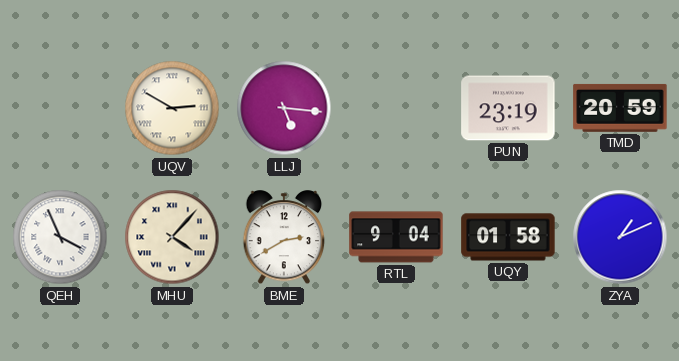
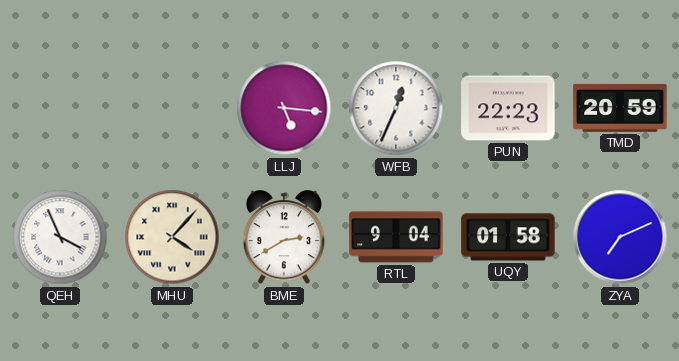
UQV: 2:50 -> none
WFB: none -> 12:34
PUN: 23:19 -> 22:23
ZYA: 1:11 -> 7:11
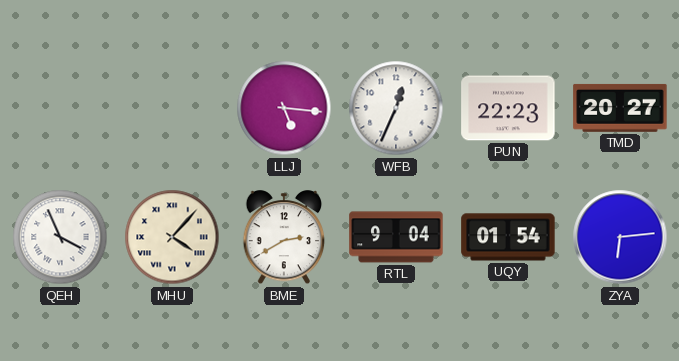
TMD: 20:59 -> 20:27
UQY: 01:58 -> 01:54
ZYA: 7:11 -> 6:14
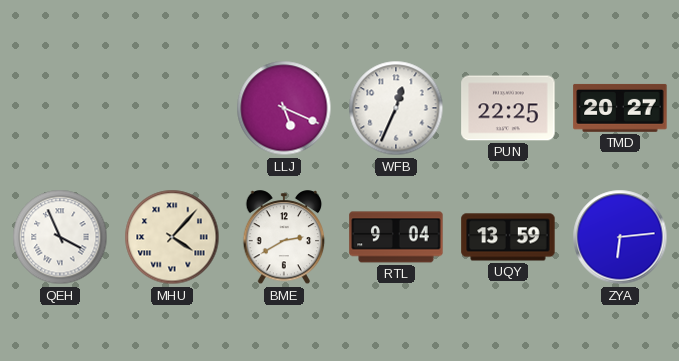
LLJ: 5:16 -> 5:19
PUN: 22:23 -> 22:25
UQY: 01:54 -> 13:59
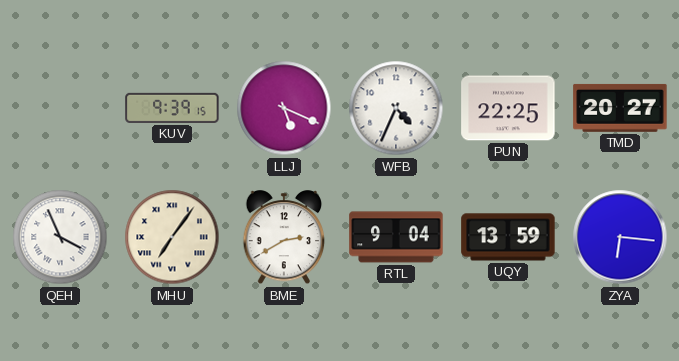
KUV: none -> 9:39
WFB: 12:34 -> 4:34
MHU: 4:07 -> 7:06
ZYA: 6:14 -> 6:16
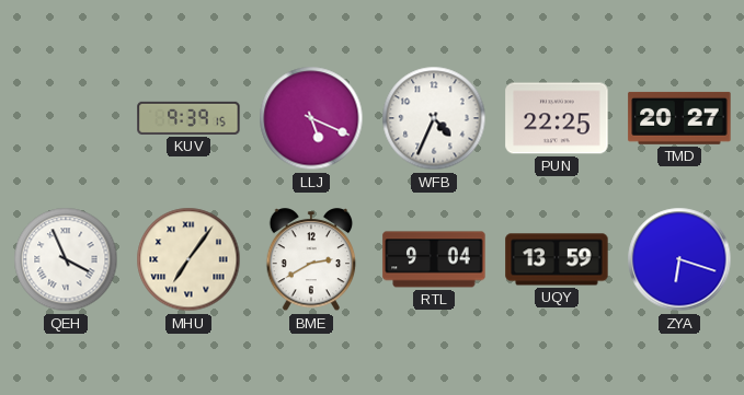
ZYA: 6:16 -> 6:18
